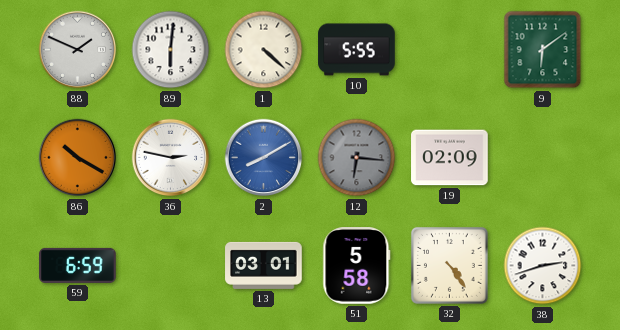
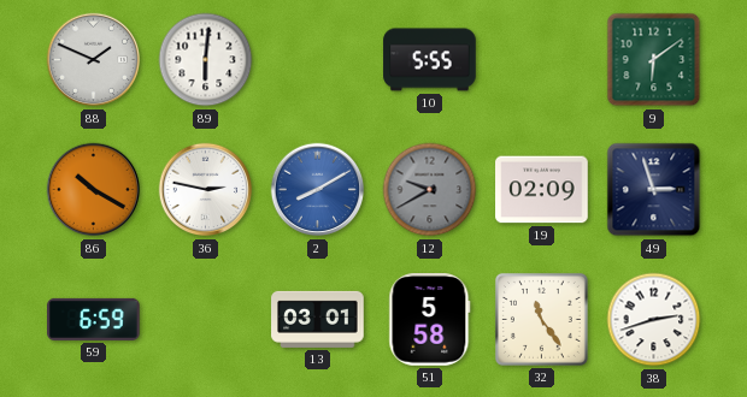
1: 4:22 -> none
12: 6:16 -> 9:40
49: none -> 2:57
32: 4:24 -> 11:24
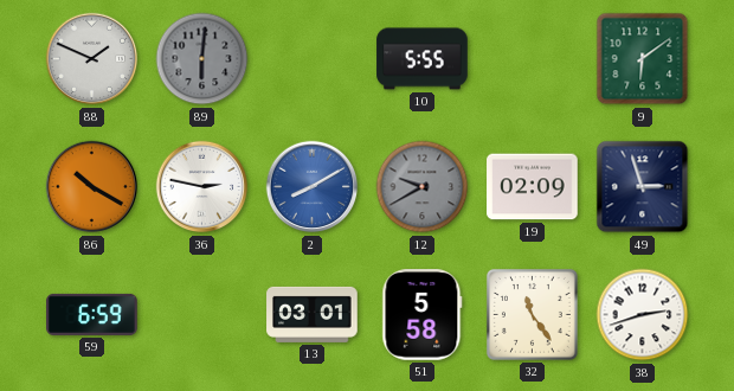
89 dial: white -> grey
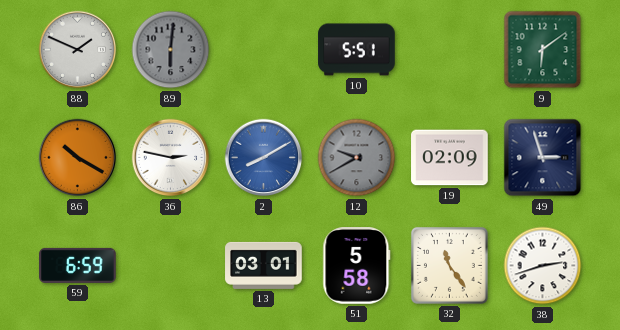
10: 5:55 -> 5:51
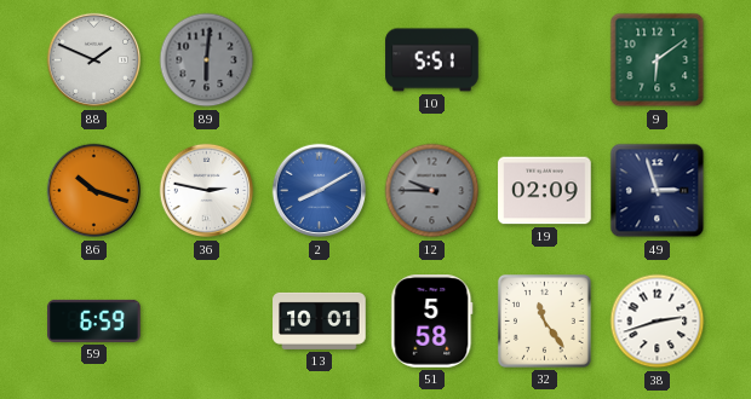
86: 10:20 -> 10:18
12: 9:40 -> 9:45
13: 03:01 -> 10:01
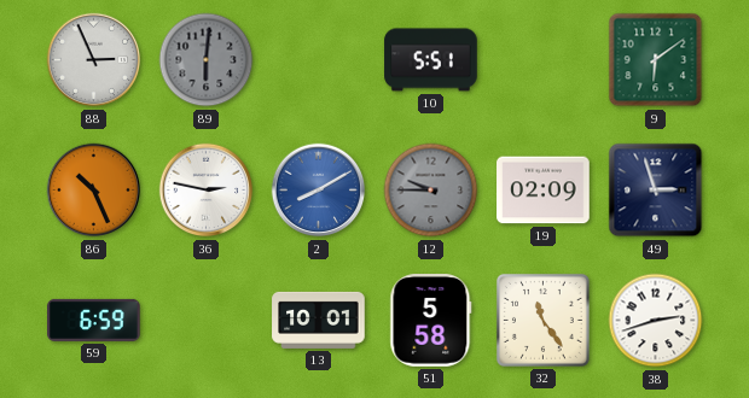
88: 1:49 -> 2:56
86: 10:18 -> 10:26
